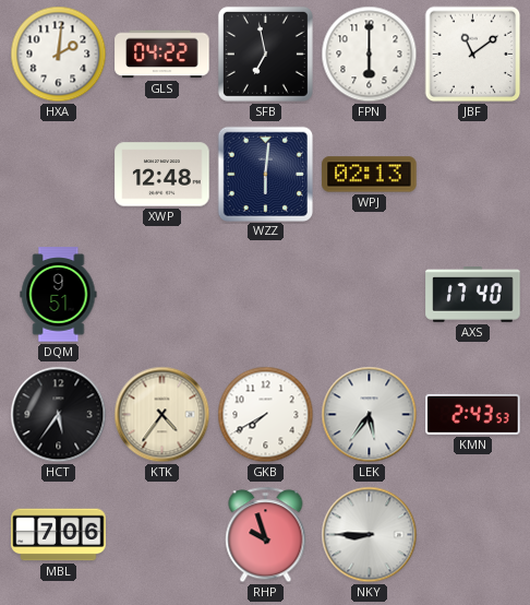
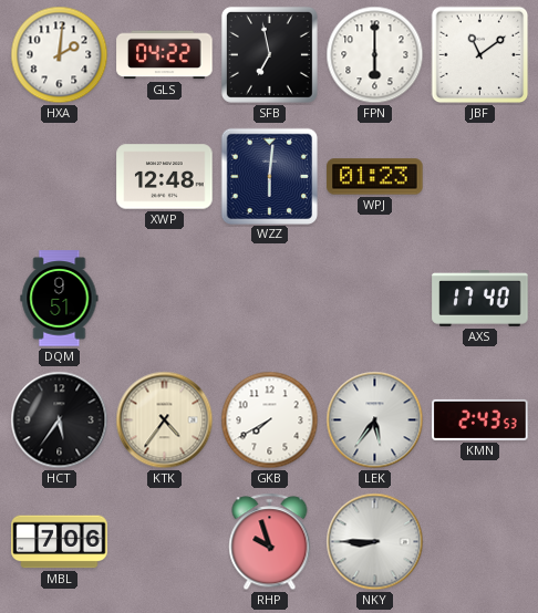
WPJ: 02:13 -> 01:23
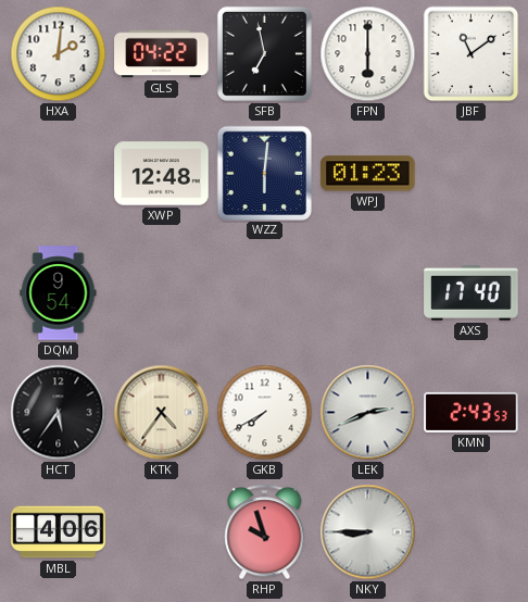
DQM: 9:51 -> 9:54
LEK: 5:36 -> 2:41
MBL: 7:06 -> 4:06
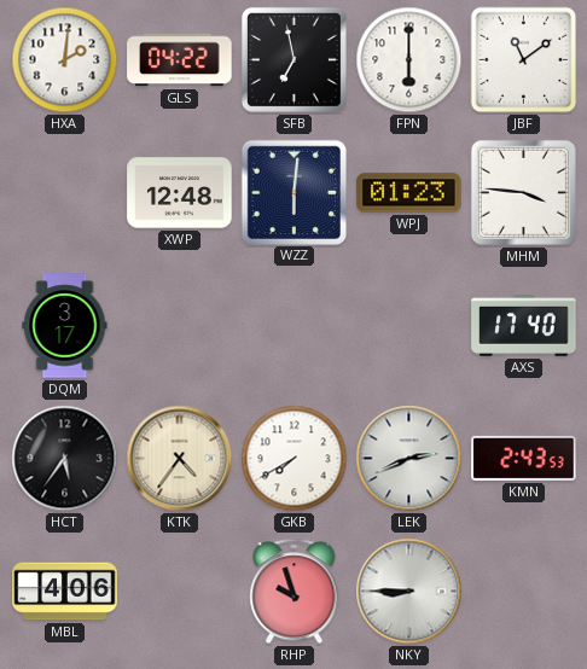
MHM: none -> 3:46
DQM: 9:54 -> 3:17
